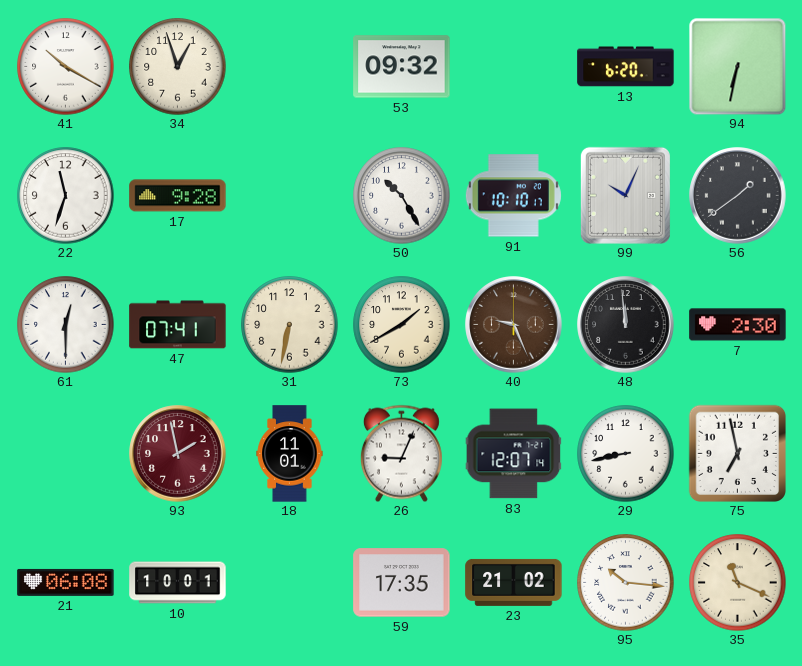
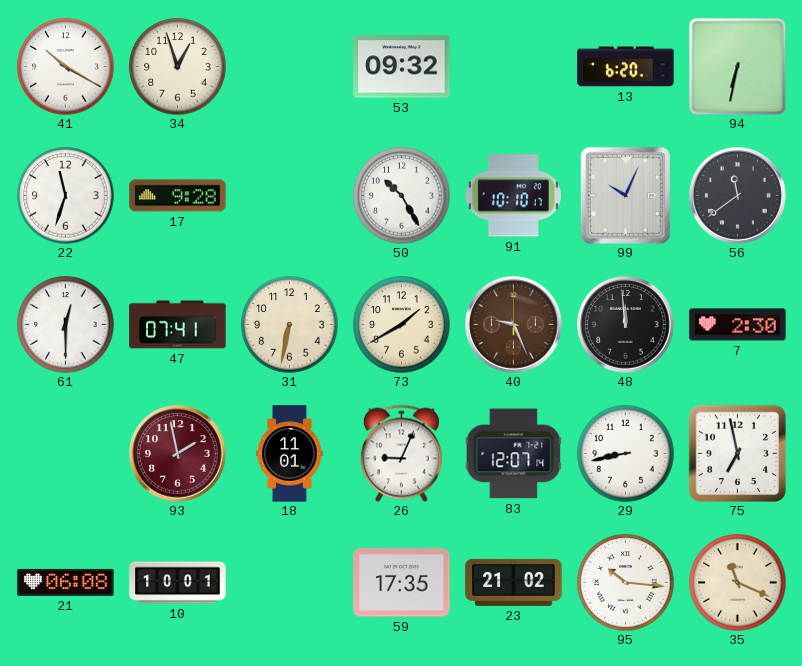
56: 1:39 -> 11:39
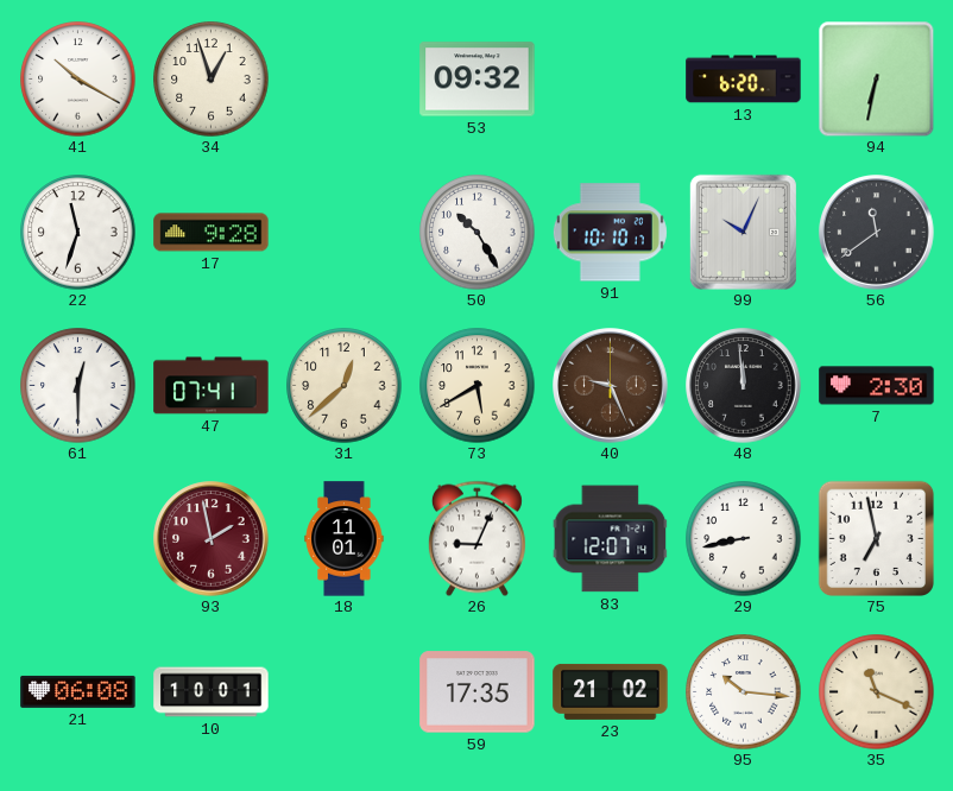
31: 6:32 -> 12:38
73: 1:40 -> 5:40
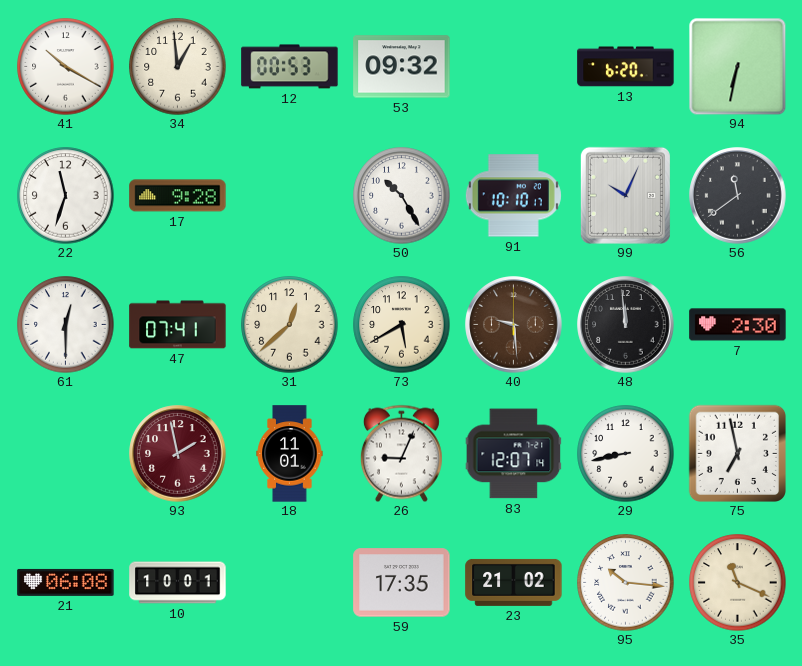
34: 12:57 -> 12:59
12: none -> 00:53
40: 9:26 -> 9:29
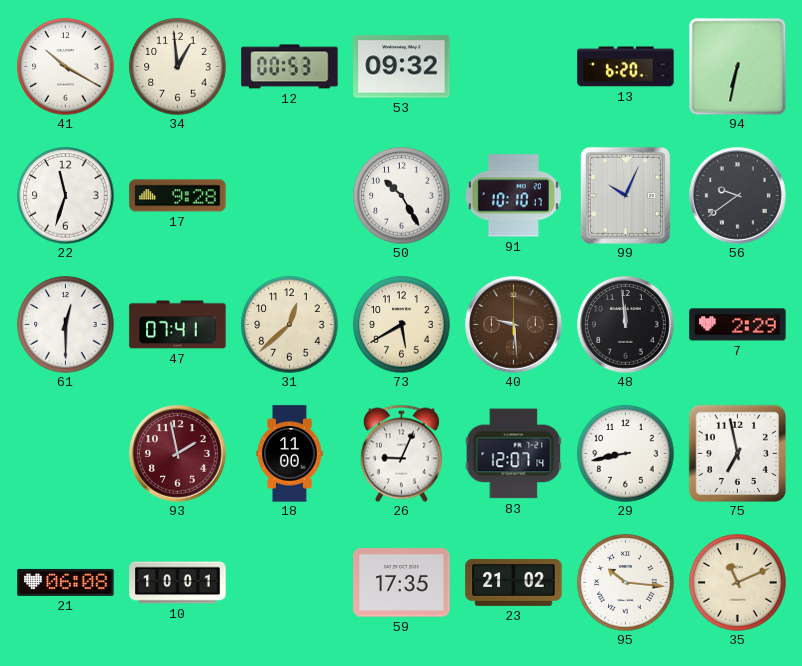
56: 11:39 -> 9:39
7: 2:30 -> 2:29
18: 11:01 -> 11:00
35: 11:19 -> 11:11
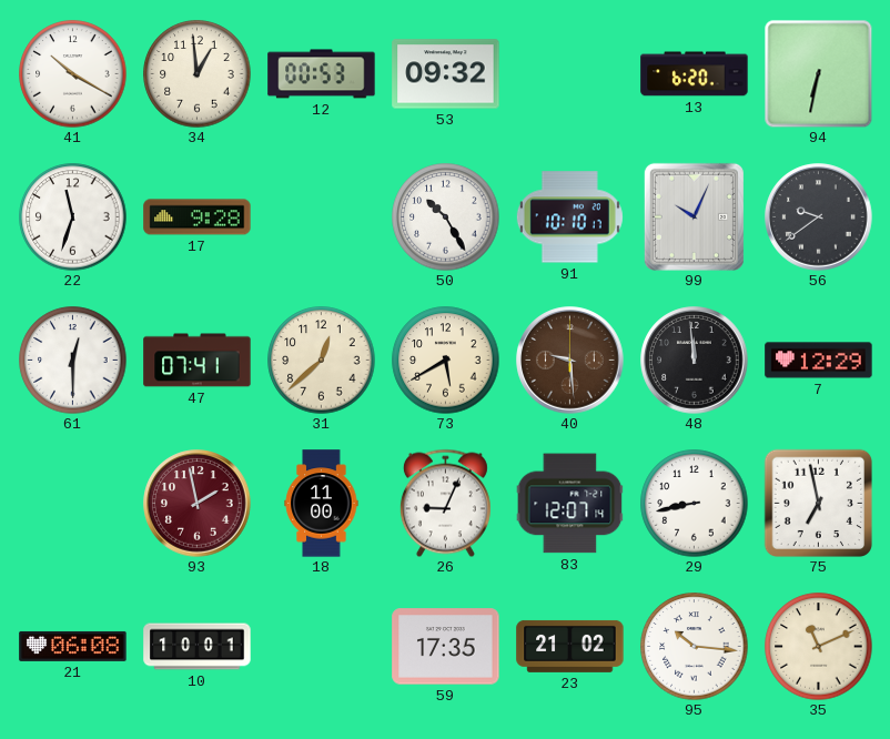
7: 2:29 -> 12:29
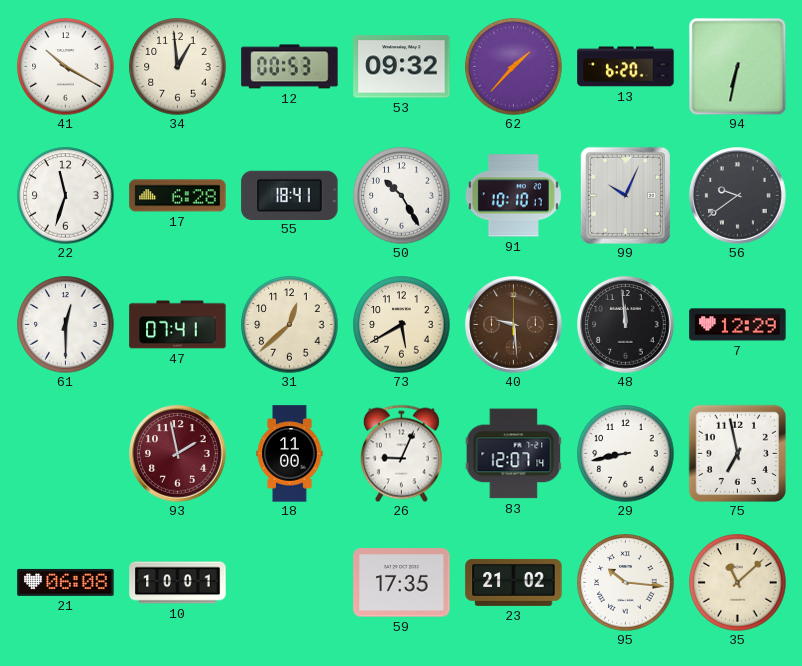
62: none -> 1:37
17: 9:28 -> 6:28
55: none -> 18:41
35: 11:11 -> 11:08
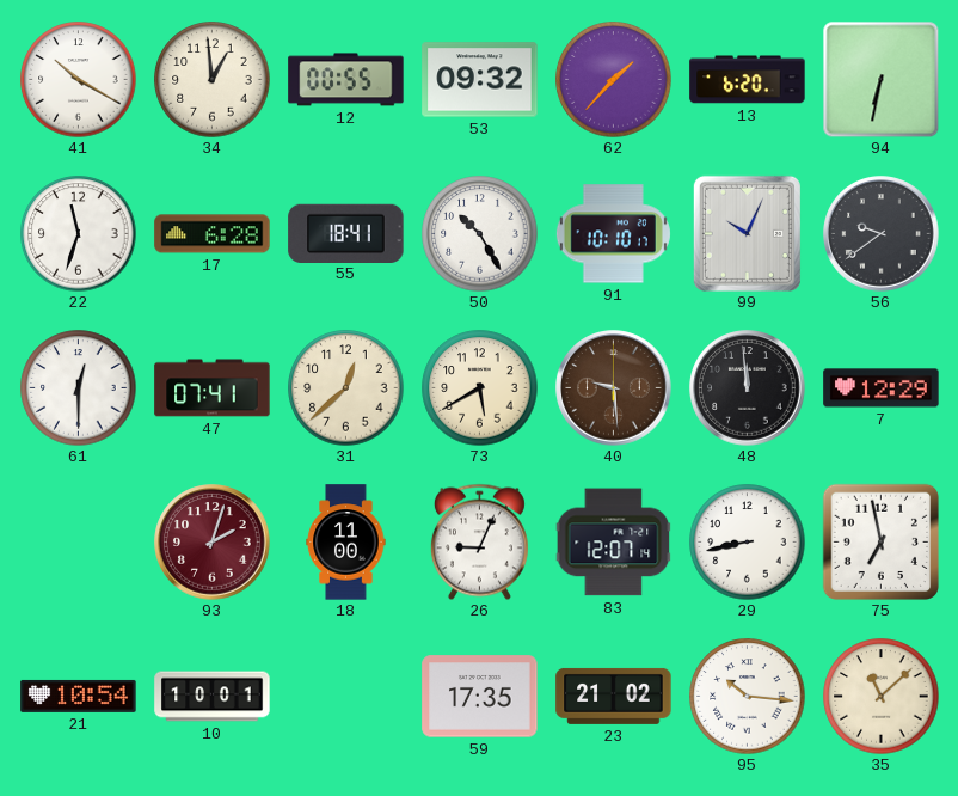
12: 00:53 -> 00:55
93: 1:58 -> 2:03
21: 06:08 -> 10:54
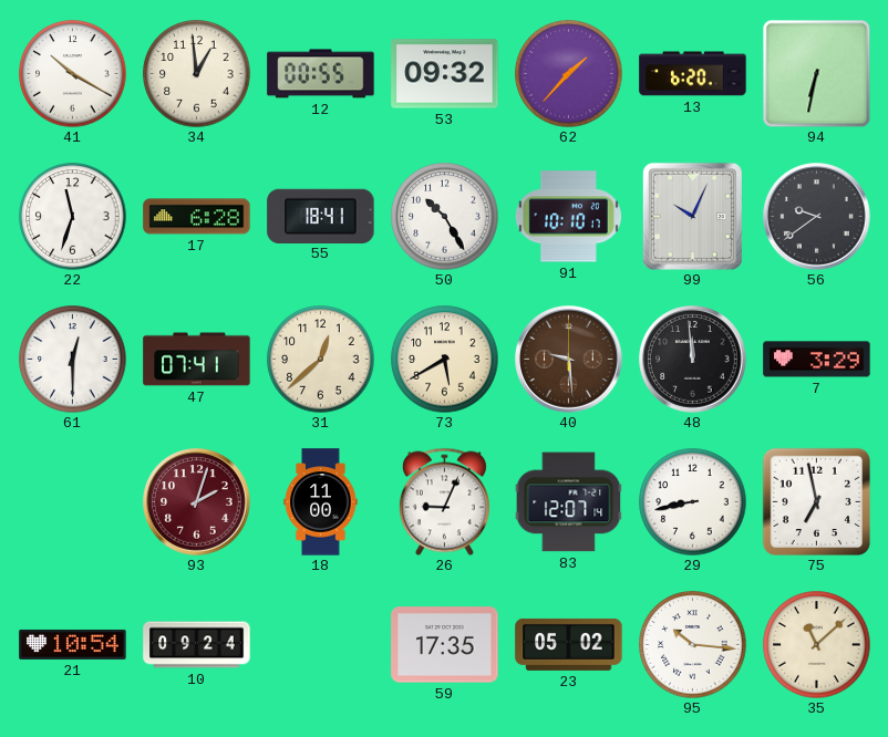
7: 12:29 -> 3:29
10: 10:01 -> 09:24
23: 21:02 -> 05:02
